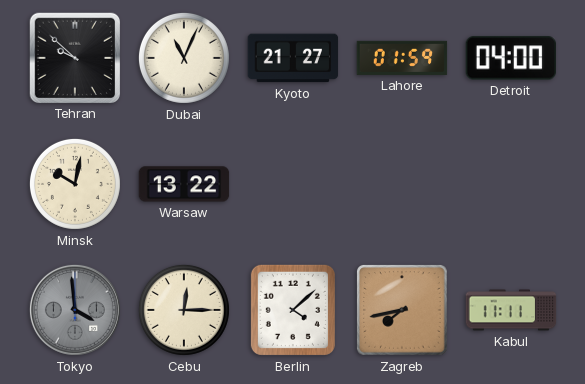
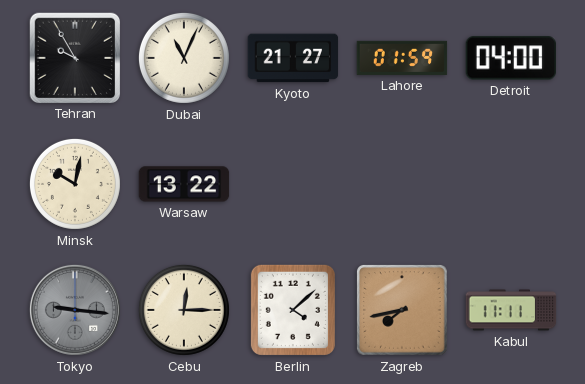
Tehran: 9:52 -> 9:55
Tokyo: 3:59 -> 9:16
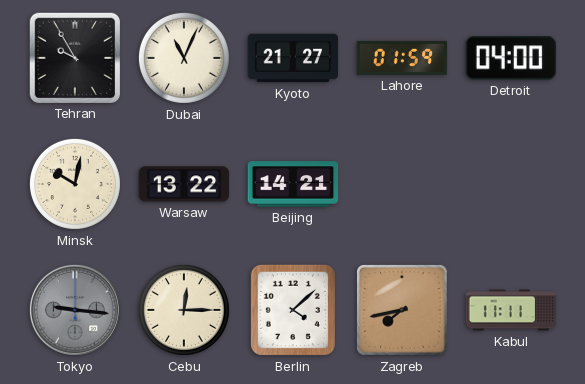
Beijing: none -> 14:21
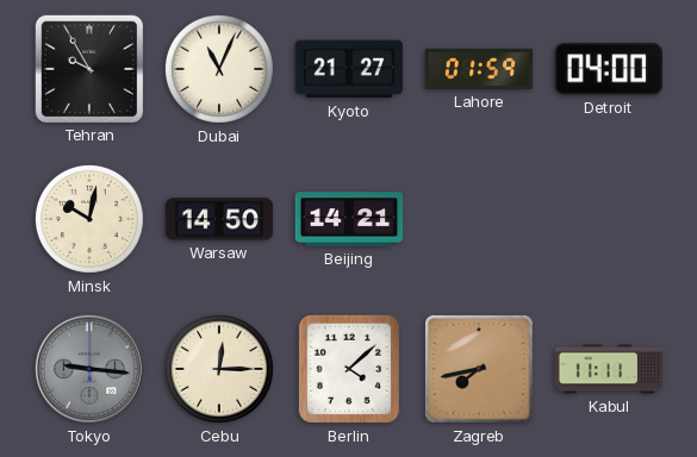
Warsaw: 13:22 -> 14:50
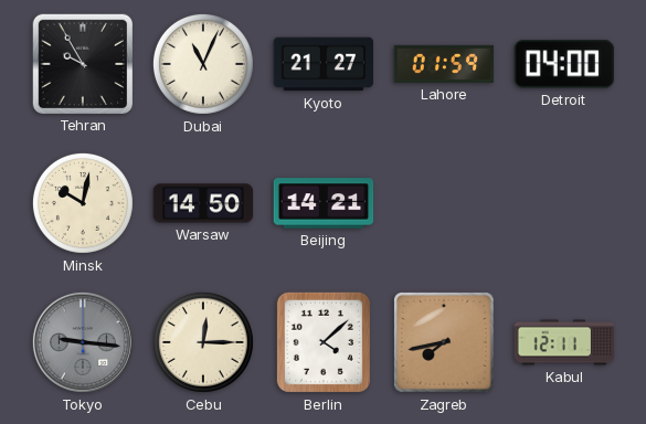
Kabul: 11:11 -> 12:11
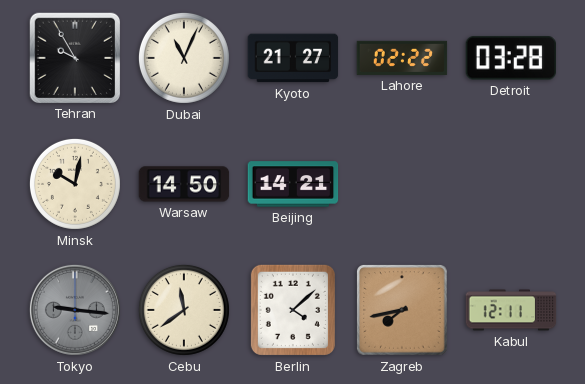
Lahore: 01:59 -> 02:22
Detroit: 04:00 -> 03:28
Cebu: 12:15 -> 11:39
